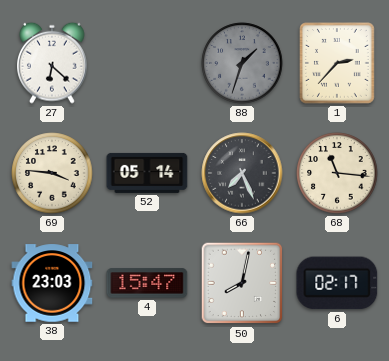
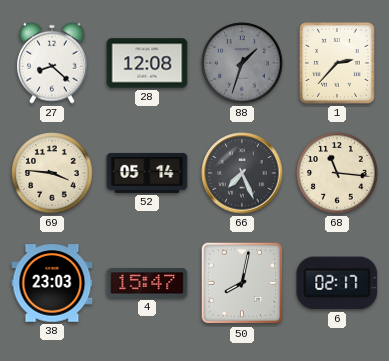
27: 6:22 -> 8:22
28: none -> 12:08
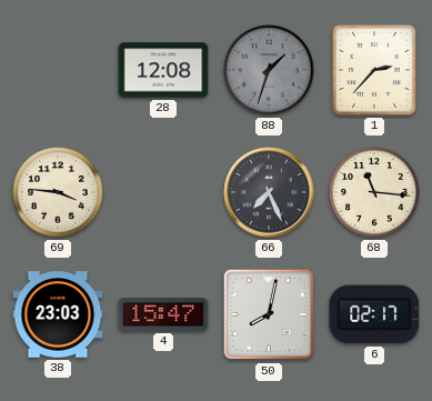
27: 8:22 -> none
52: 05:14 -> none
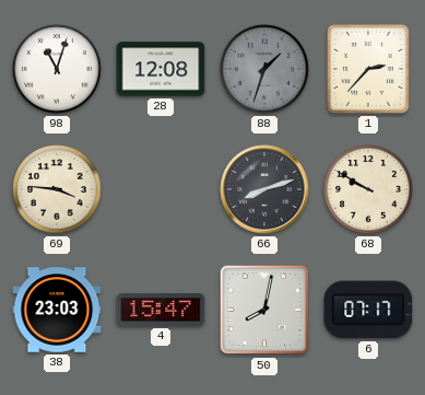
98: none -> 11:03
66: 7:26 -> 8:12
68: 11:16 -> 9:50
6: 02:17 -> 07:17
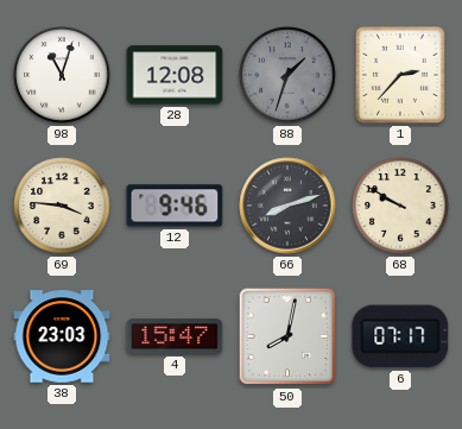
12: none -> 9:46
